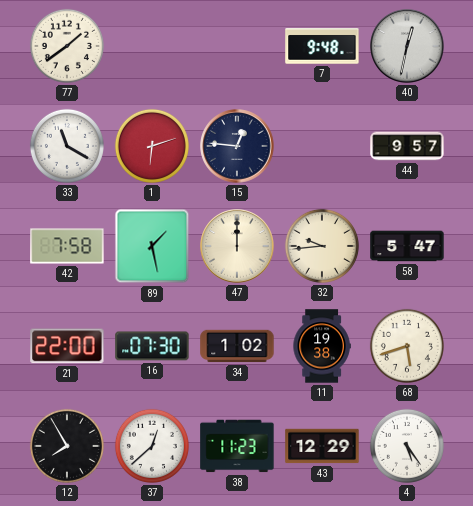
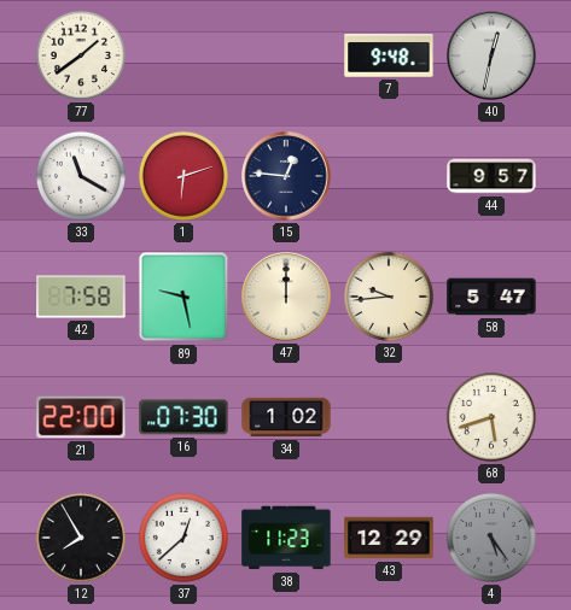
89: 1:28 -> 9:28
11: 19:38 -> none
4 dial: white -> grey
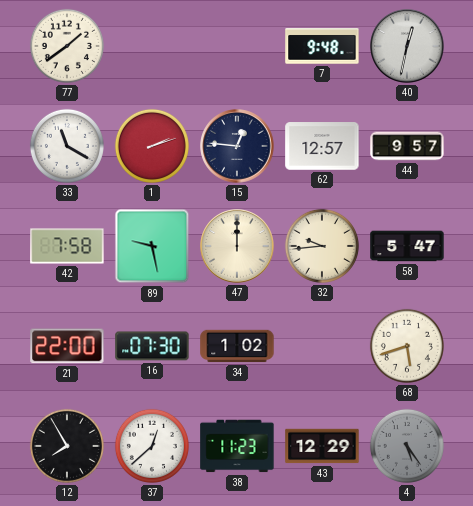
1: 6:12 -> 2:12
62: none -> 12:57
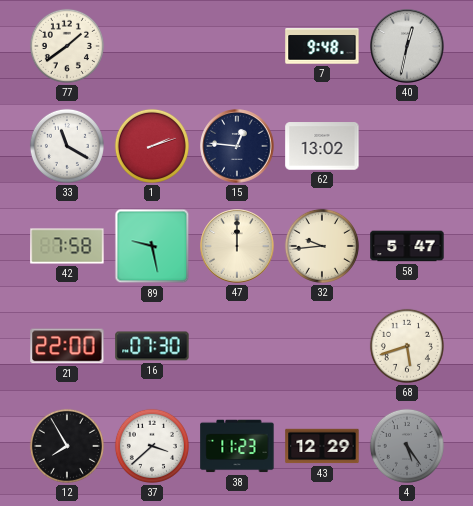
62: 12:57 -> 13:02
44: 9:57 -> none
34: 1:02 -> none
37: 12:38 -> 3:38
